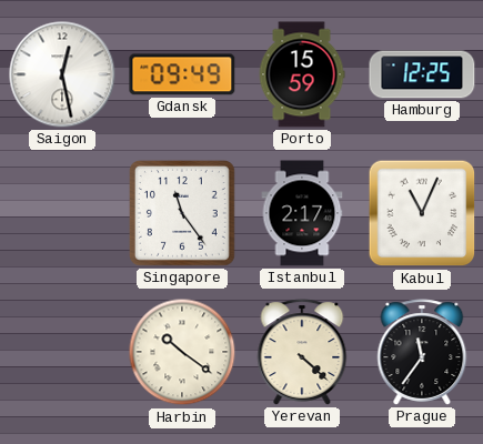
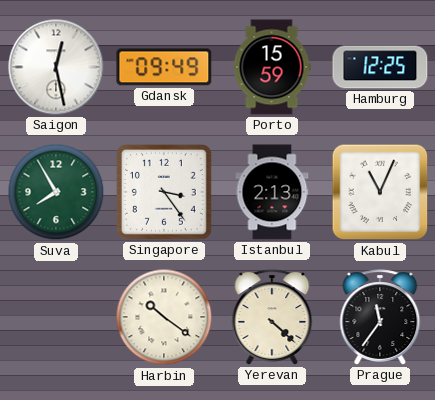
Suva: none -> 7:55
Singapore: 11:24 -> 3:24
Istanbul: 2:17 -> 2:13
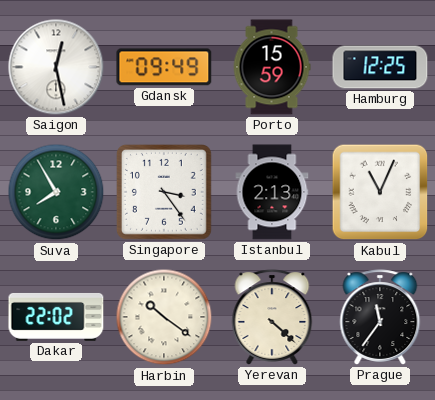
Dakar: none -> 22:02
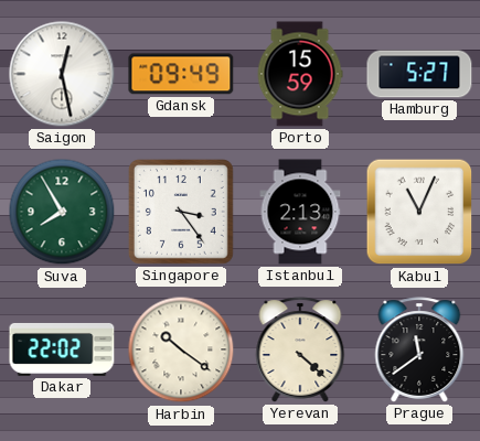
Hamburg: 12:25 -> 5:27
Prague: 11:36 -> 11:39
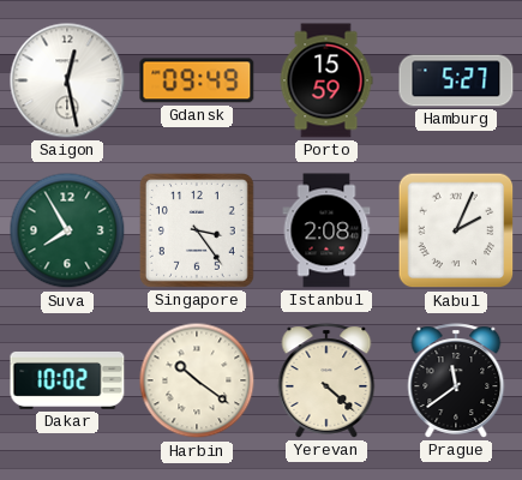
Istanbul: 2:13 -> 2:08
Kabul: 11:04 -> 2:04
Dakar: 22:02 -> 10:02
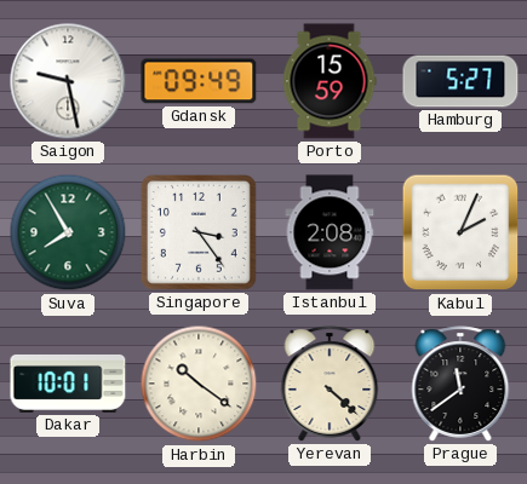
Saigon: 12:28 -> 9:28
Dakar: 10:02 -> 10:01
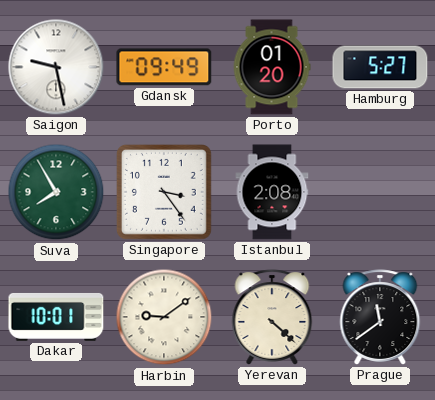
Porto: 15:59 -> 01:20
Kabul: 2:04 -> none
Harbin: 10:21 -> 9:09
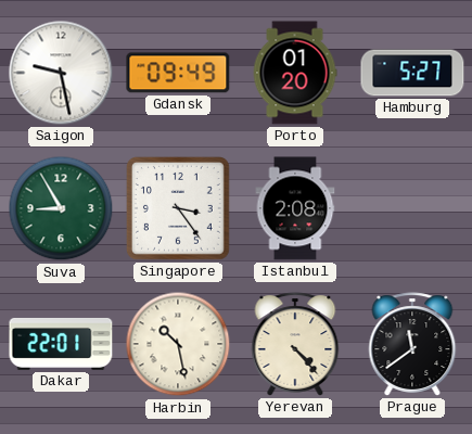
Suva: 7:55 -> 8:55
Dakar: 10:01 -> 22:01
Harbin: 9:09 -> 10:28
Yerevan: 4:22 -> 4:23
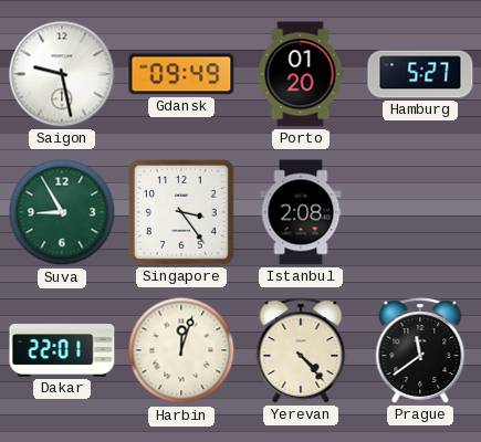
Harbin: 10:28 -> 12:03
